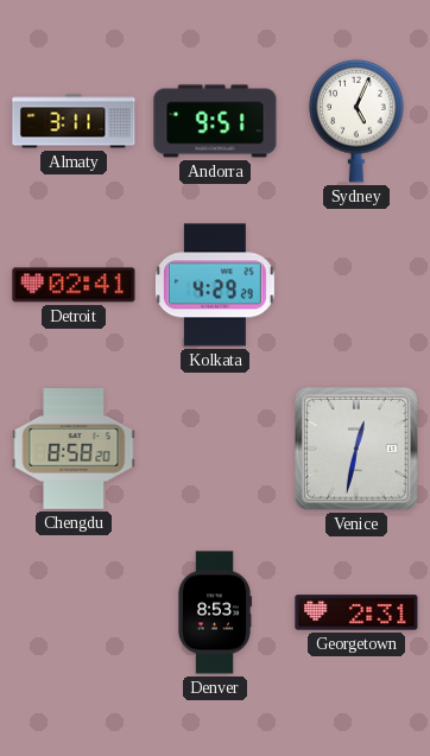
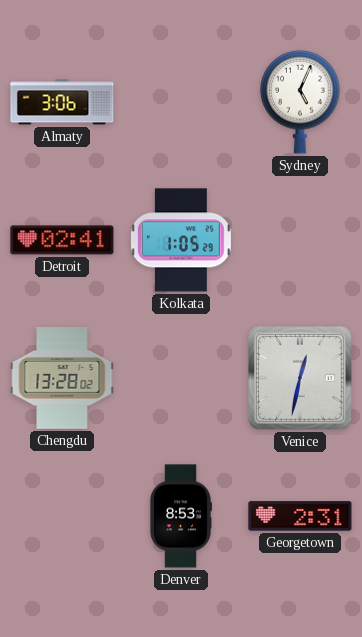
Almaty: 3:11 -> 3:06
Andorra: 9:51 -> none
Kolkata: 4:29 -> 1:05
Chengdu: 8:58 -> 13:28
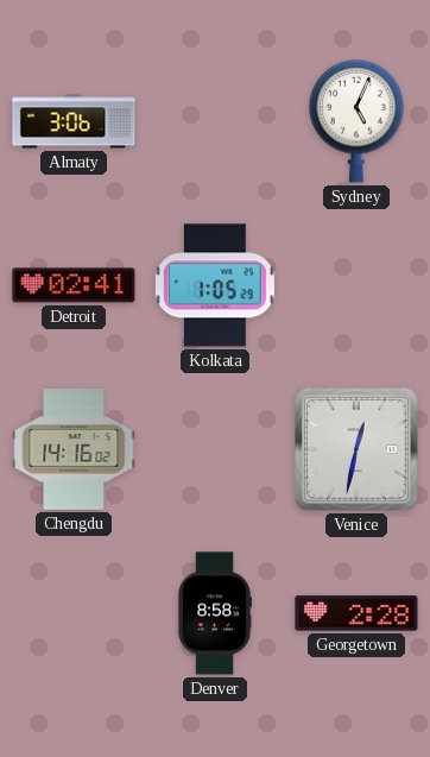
Chengdu: 13:28 -> 14:16
Denver: 8:53 -> 8:58
Georgetown: 2:31 -> 2:28
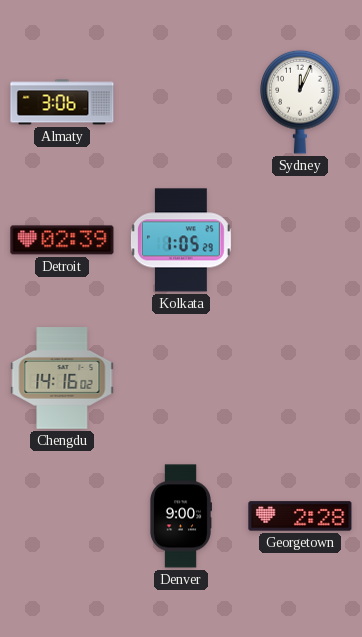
Sydney: 5:04 -> 12:04
Detroit: 02:41 -> 02:39
Venice: 12:32 -> none
Denver: 8:58 -> 9:00
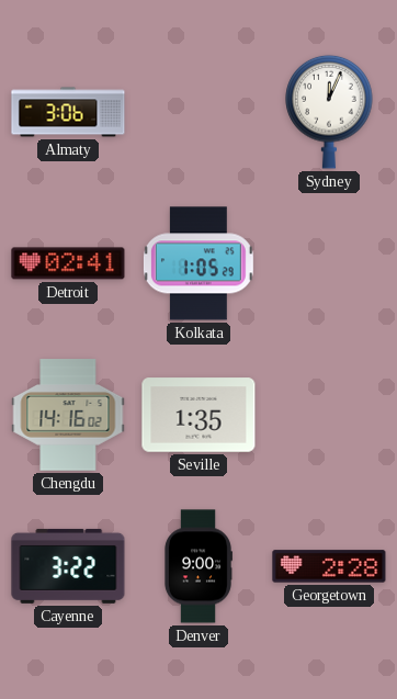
Detroit: 02:39 -> 02:41
Seville: none -> 1:35
Cayenne: none -> 3:22
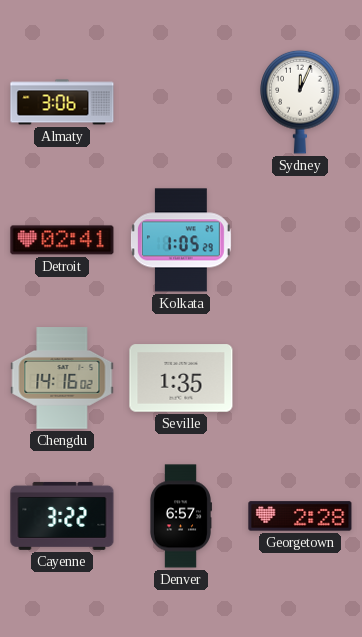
Denver: 9:00 -> 6:57
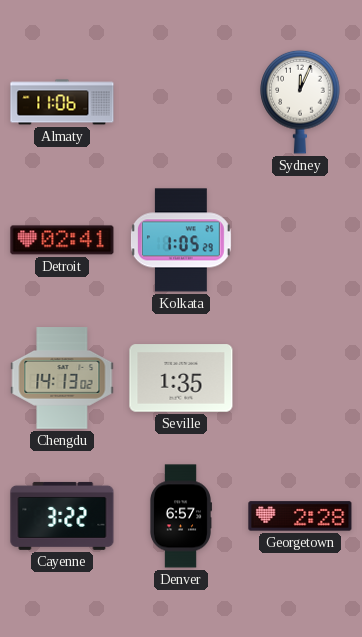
Almaty: 3:06 -> 11:06
Chengdu: 14:16 -> 14:13
